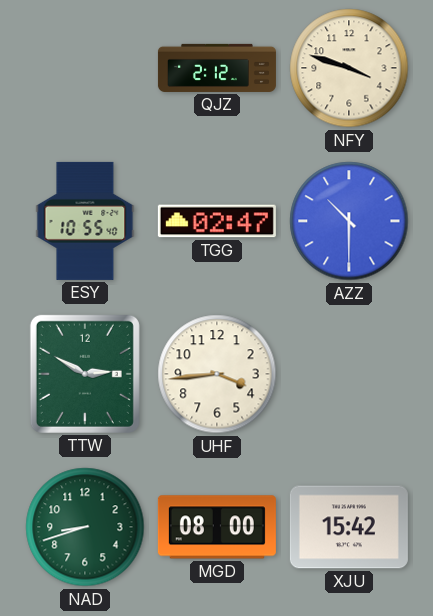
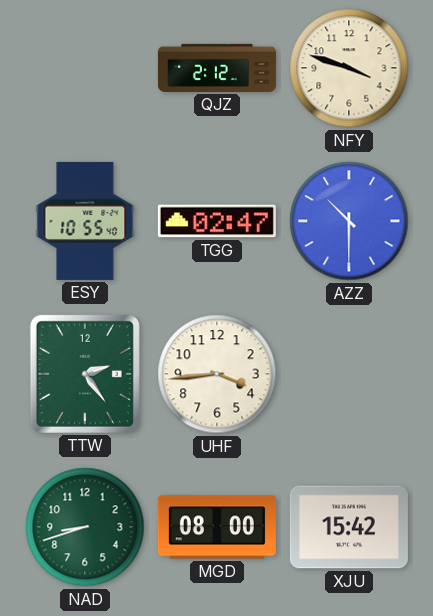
TTW: 2:50 -> 2:24
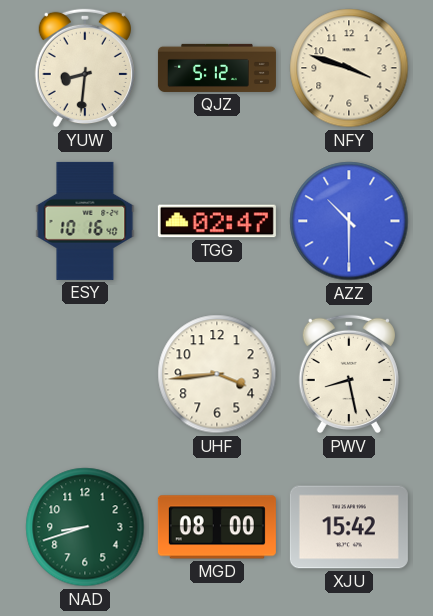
YUW: none -> 8:31
QJZ: 2:12 -> 5:12
ESY: 10:55 -> 10:16
TTW: 2:24 -> none
PWV: none -> 8:28
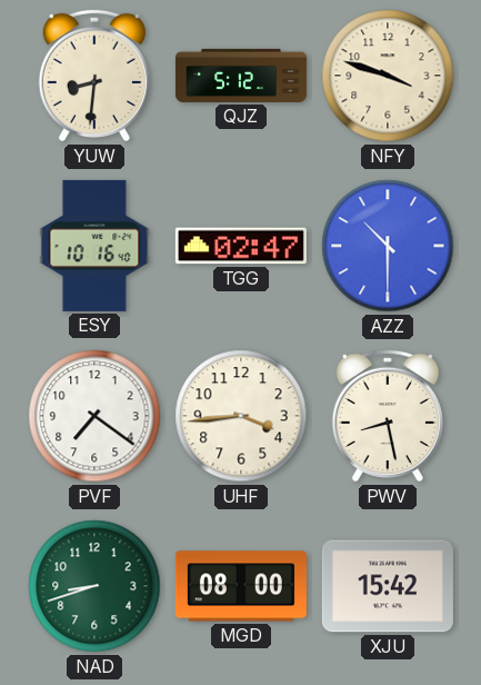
PVF: none -> 7:21
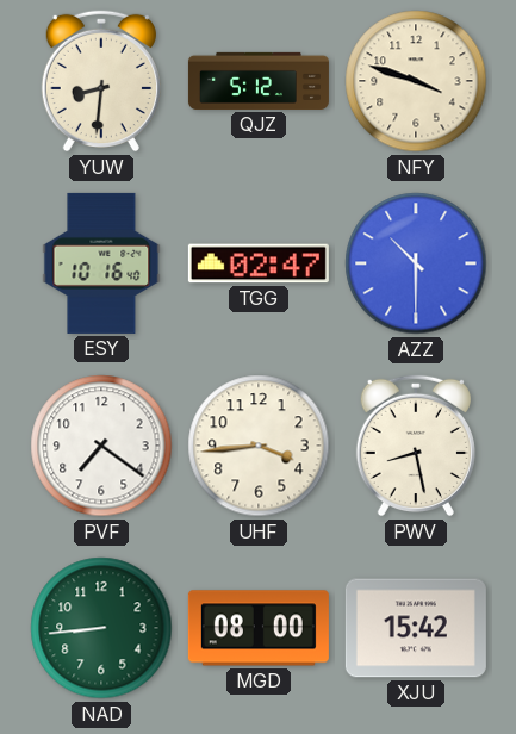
NAD: 8:42 -> 8:44
